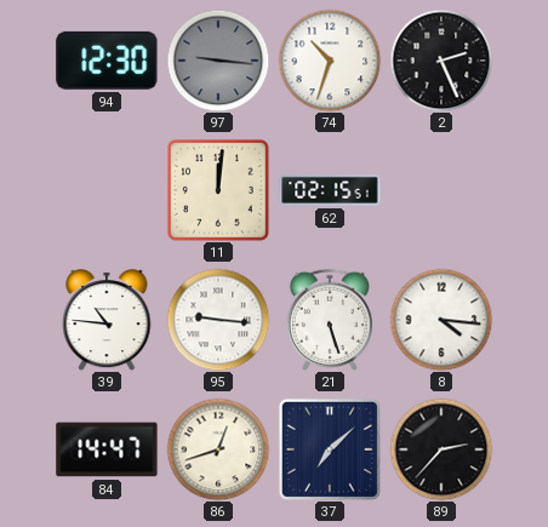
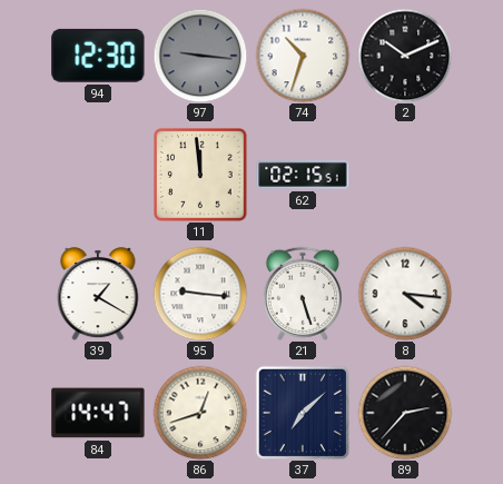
2: 2:26 -> 10:11
11: 12:01 -> 11:59
39: 10:46 -> 1:20
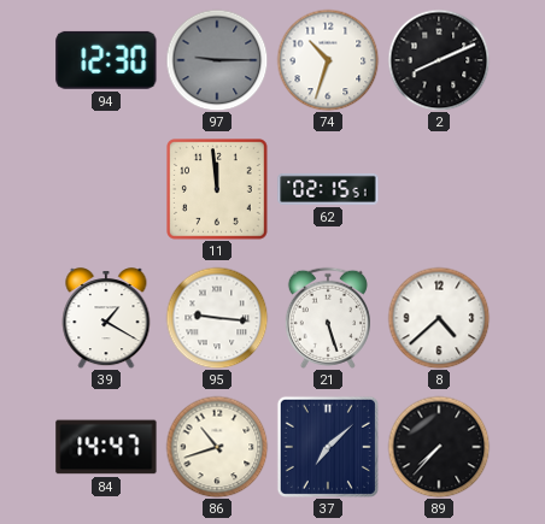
97: 9:16 -> 9:15
2: 10:11 -> 8:11
8: 4:16 -> 4:38
86: 12:42 -> 10:42
89: 2:37 -> 7:37
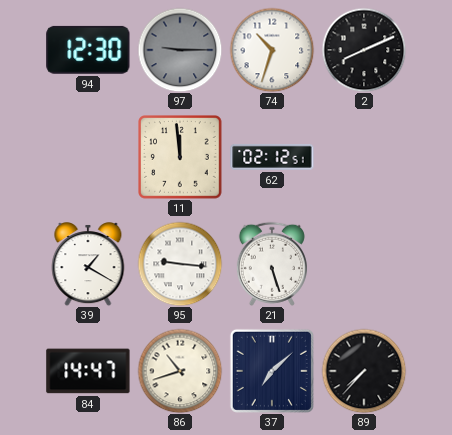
62: 02:15 -> 02:12
8: 4:38 -> none
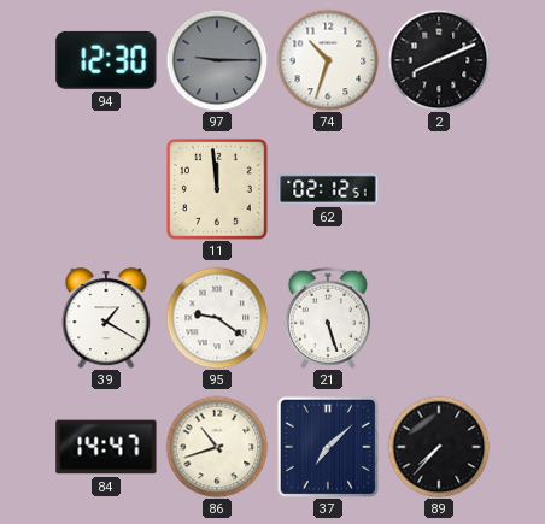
95: 9:16 -> 9:21
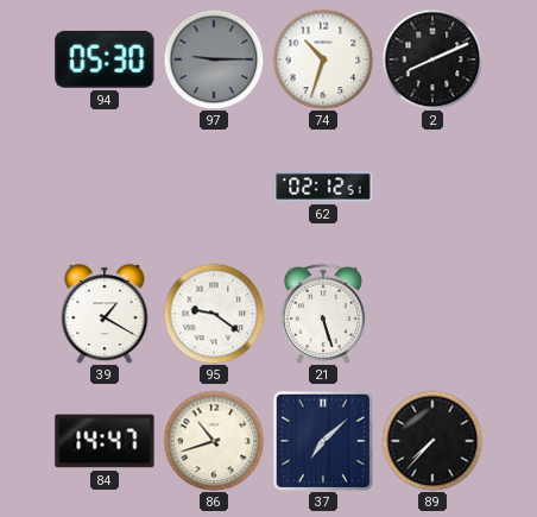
94: 12:30 -> 05:30
11: 11:59 -> none
